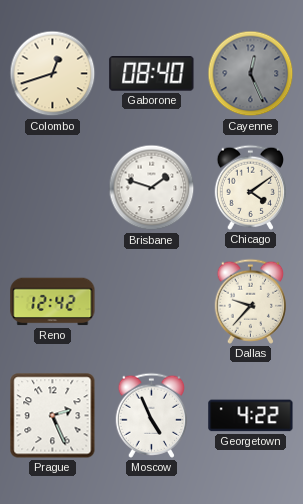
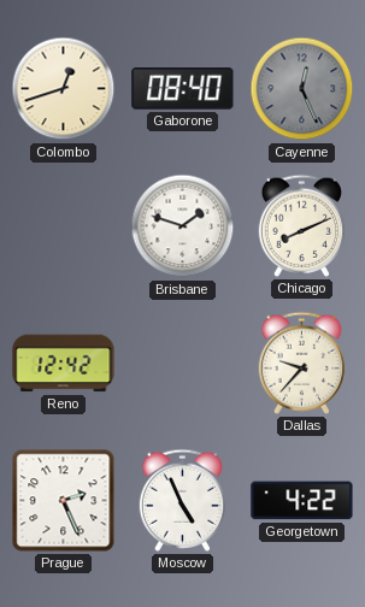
Chicago: 4:09 -> 8:11
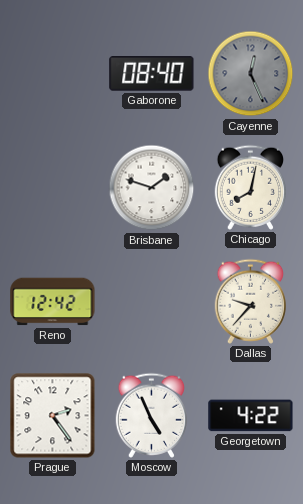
Colombo: 12:42 -> none
Chicago: 8:11 -> 8:02
Prague: 2:26 -> 2:24
